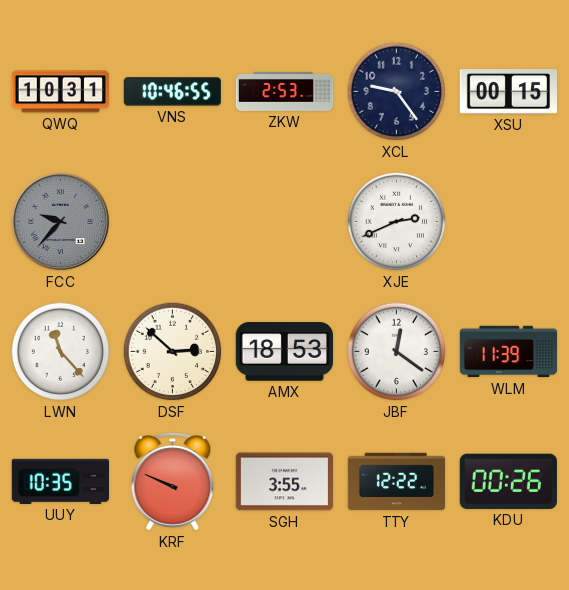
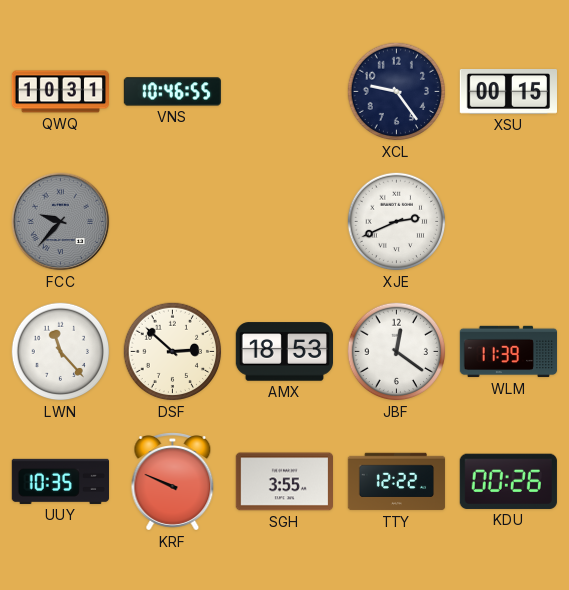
ZKW: 2:53 -> none
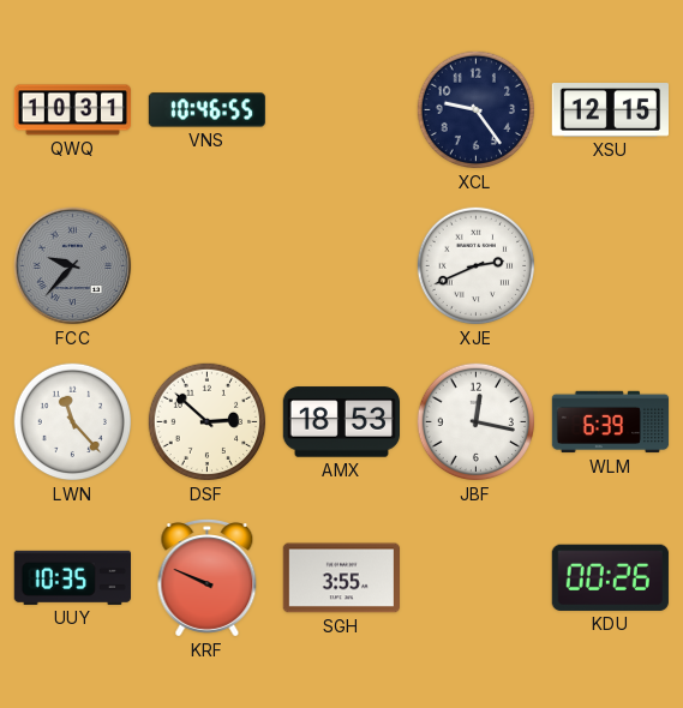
XSU: 00:15 -> 12:15
JBF: 12:21 -> 12:17
WLM: 11:39 -> 6:39
TTY: 12:22 -> none
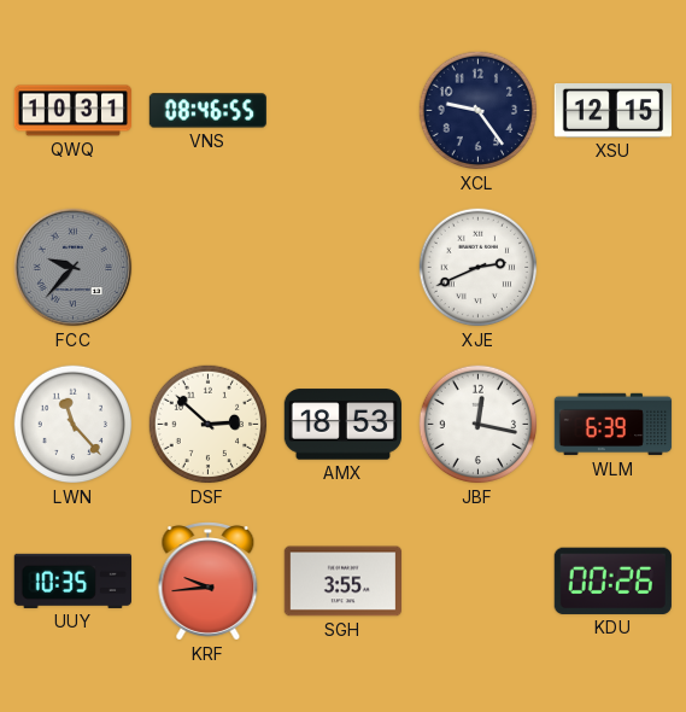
VNS: 10:46 -> 08:46
KRF: 9:49 -> 9:44
